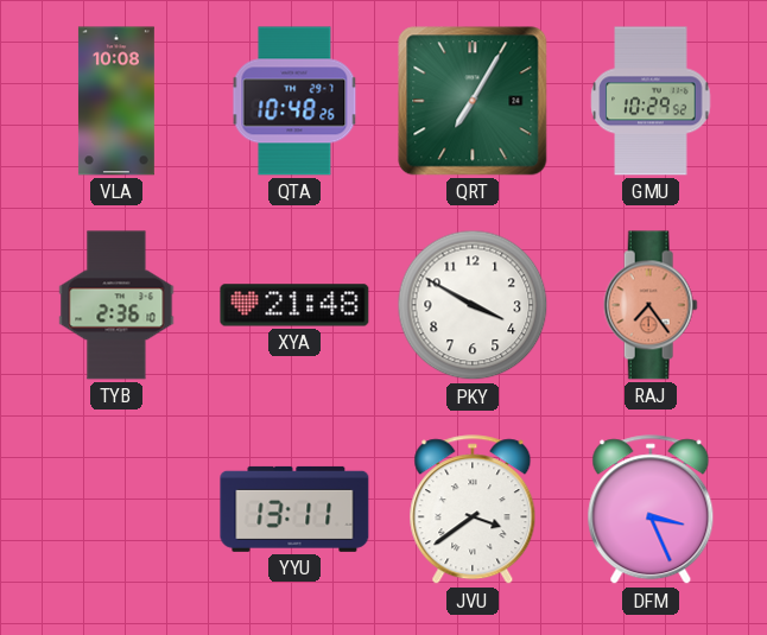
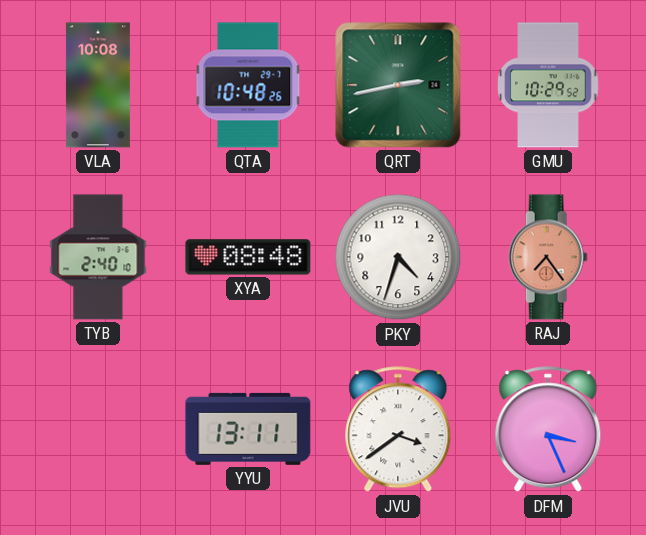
QRT: 7:05 -> 2:43
TYB: 2:36 -> 2:40
XYA: 21:48 -> 08:48
PKY: 3:50 -> 4:33
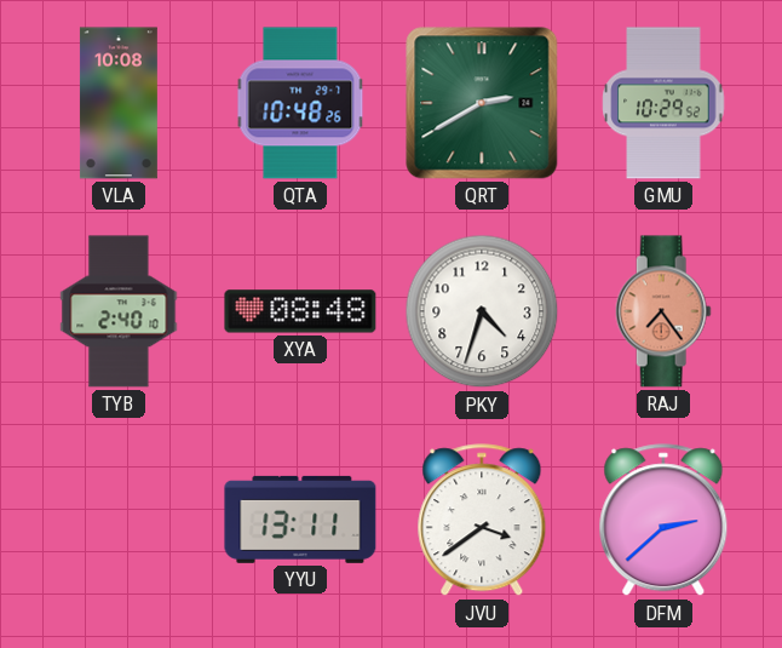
QRT: 2:43 -> 2:40
DFM: 3:26 -> 2:38
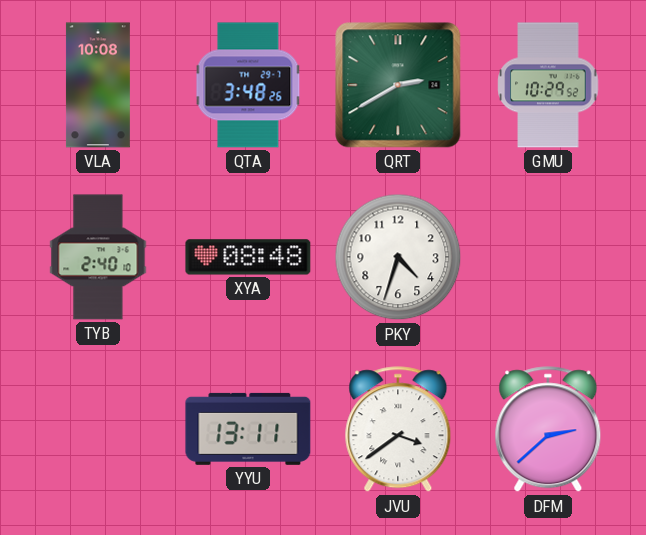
QTA: 10:48 -> 3:48
RAJ: 7:24 -> none
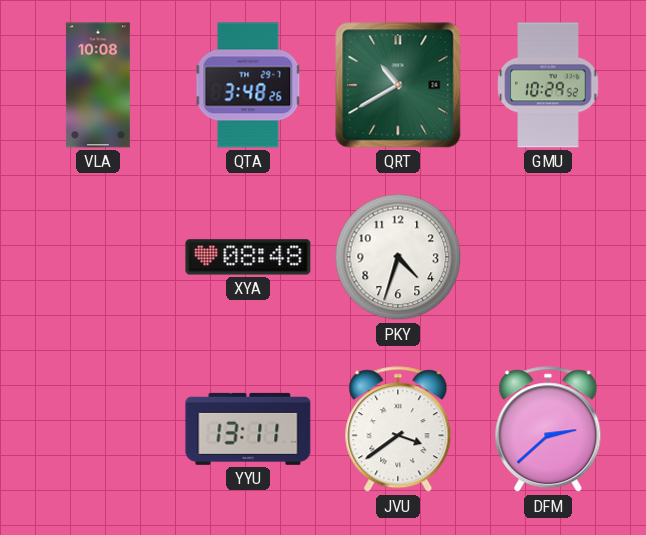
QRT: 2:40 -> 10:40
TYB: 2:40 -> none
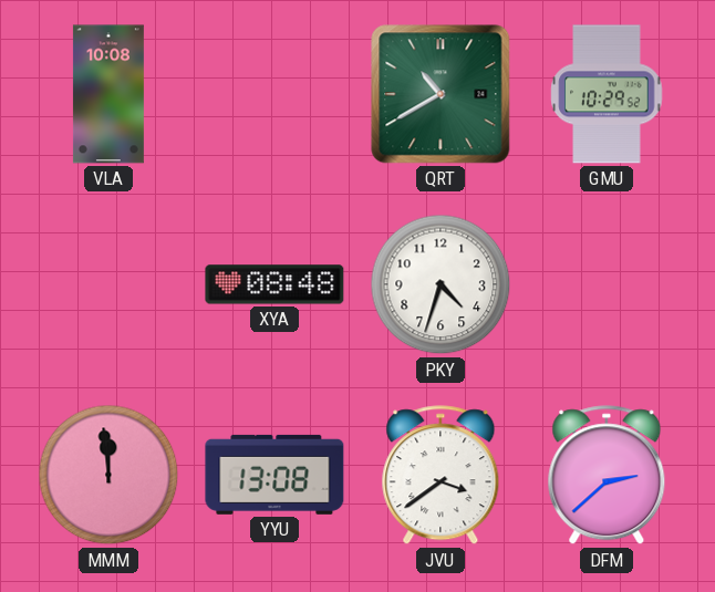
QTA: 3:48 -> none
MMM: none -> 11:59
YYU: 13:11 -> 13:08
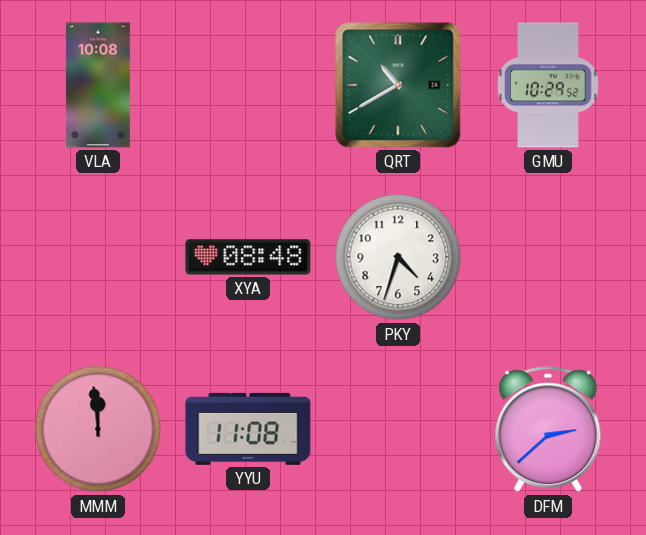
YYU: 13:08 -> 11:08
JVU: 3:39 -> none
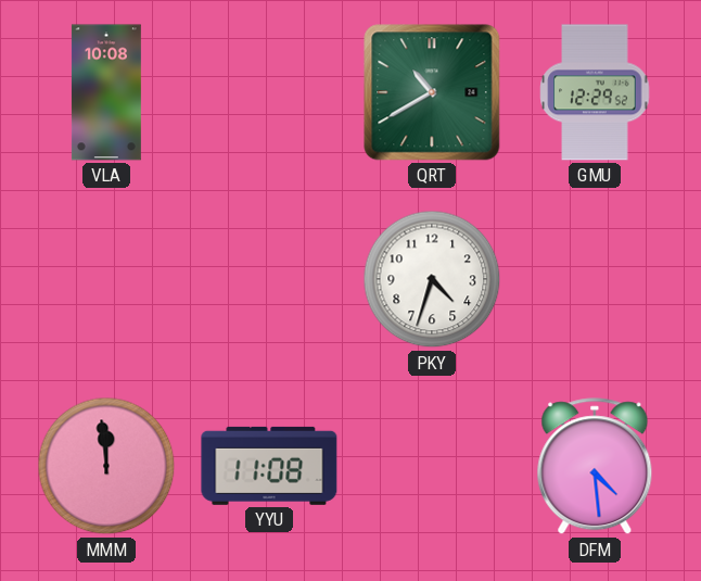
GMU: 10:29 -> 12:29
XYA: 08:48 -> none
DFM: 2:38 -> 4:29
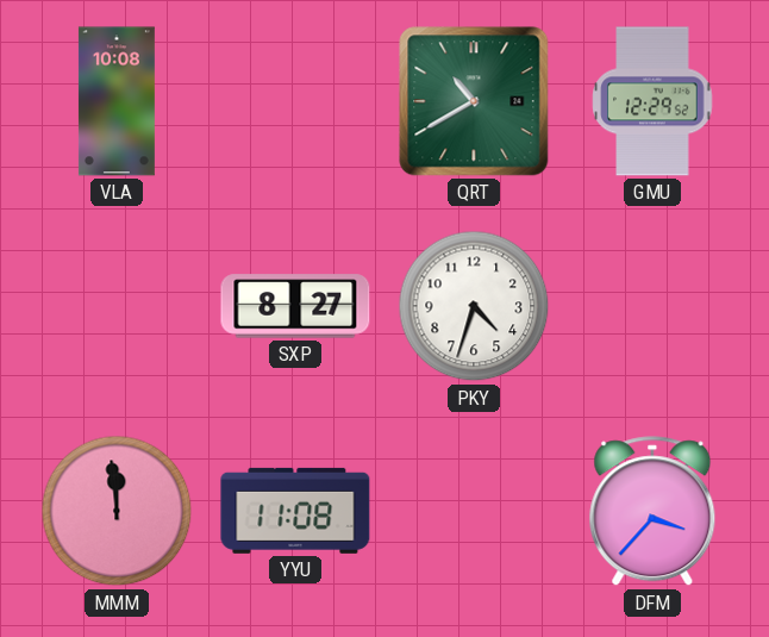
SXP: none -> 8:27
DFM: 4:29 -> 3:37
